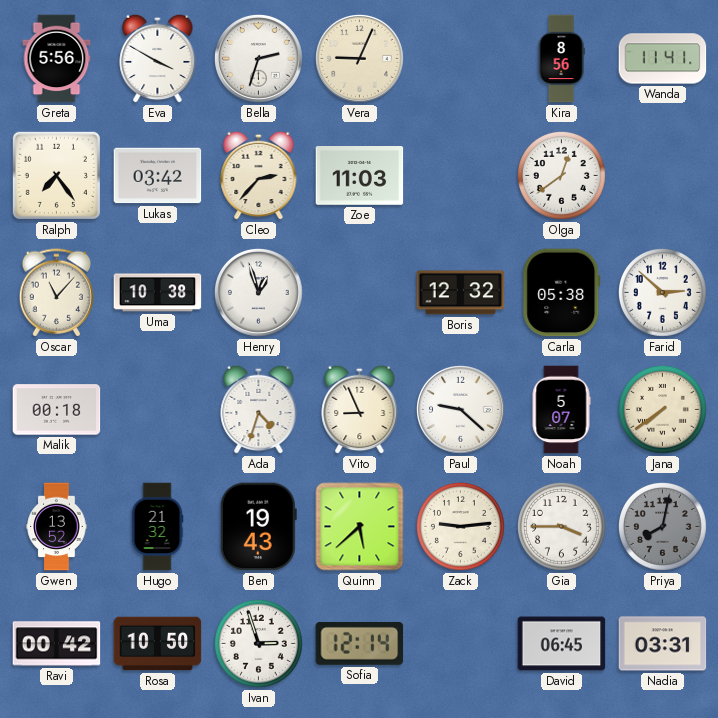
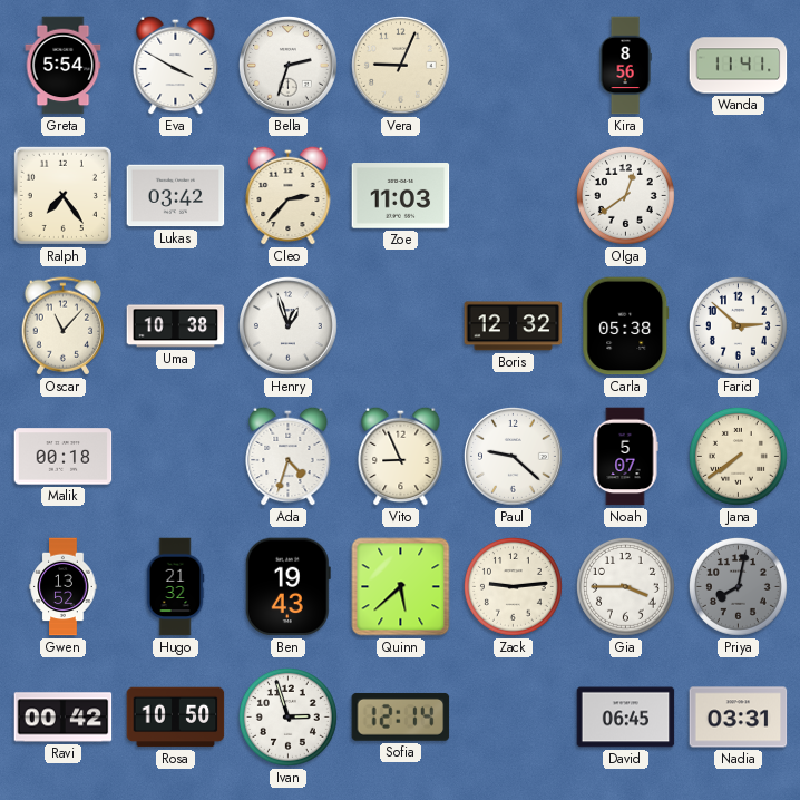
Greta: 5:56 -> 5:54
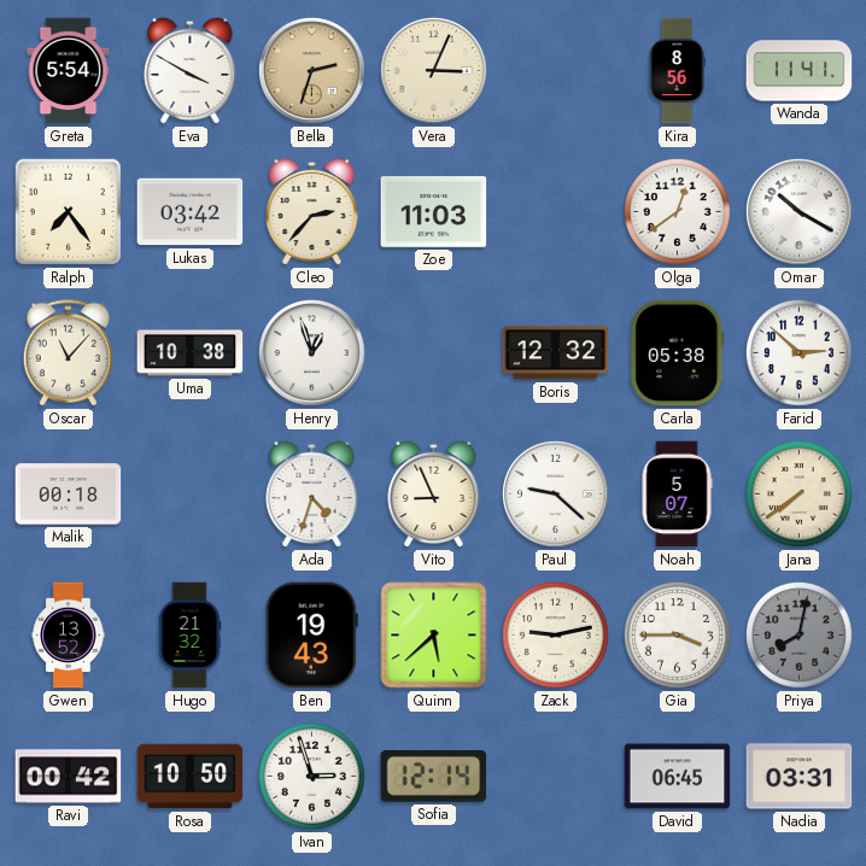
Bella dial: white -> champagne
Vera: 9:04 -> 3:04
Omar: none -> 10:20
Zack: 9:14 -> 9:13
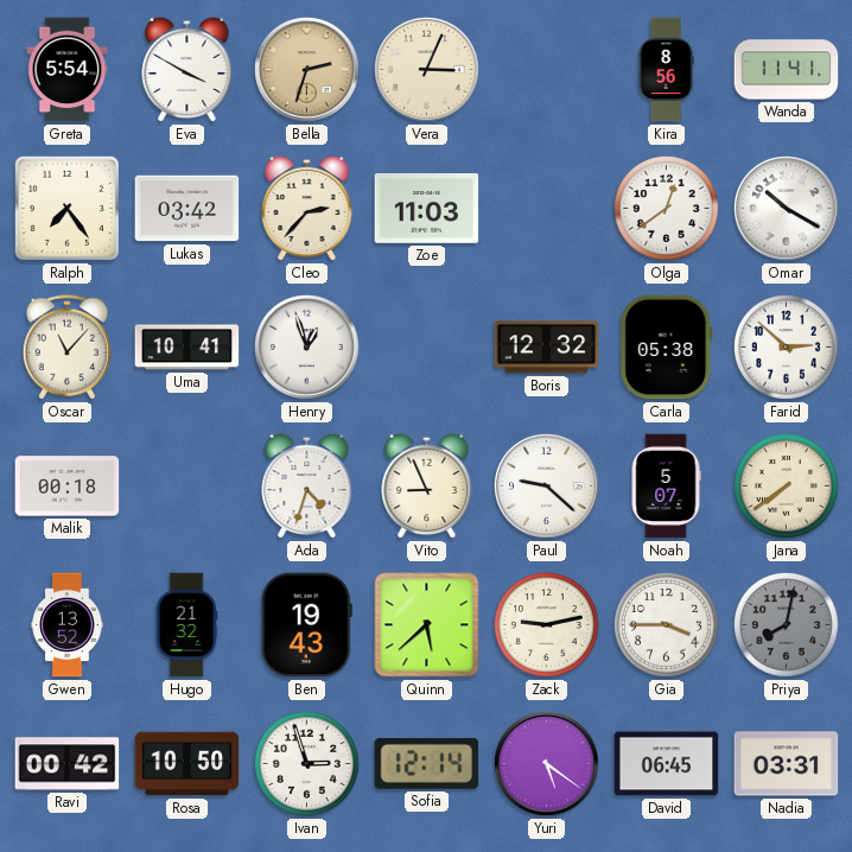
Uma: 10:38 -> 10:41
Yuri: none -> 5:21
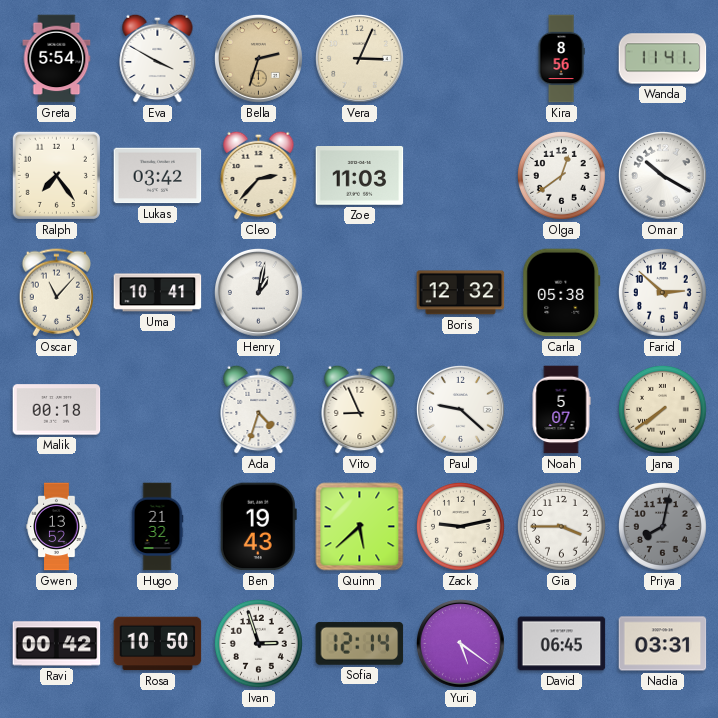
Henry: 12:57 -> 1:02
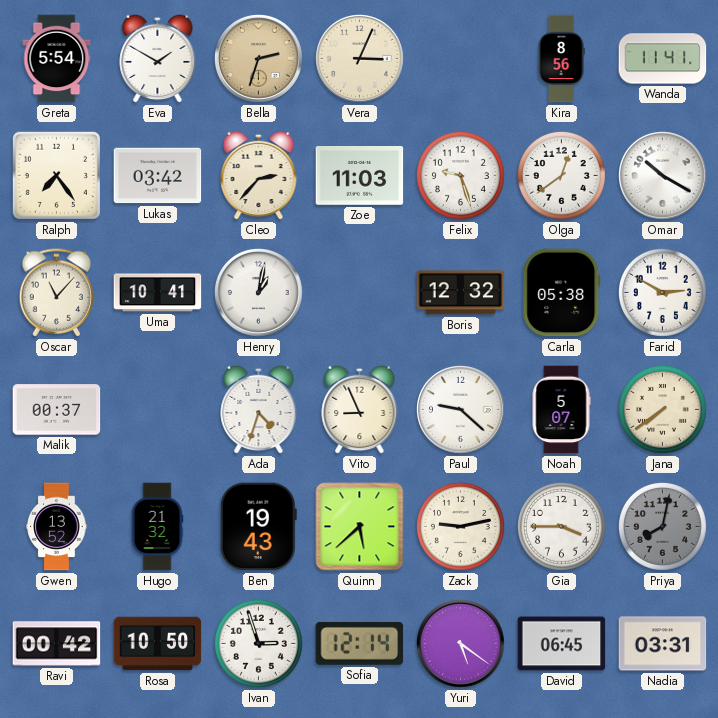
Eva: 3:50 -> 1:50
Felix: none -> 9:27
Farid: 2:52 -> 2:50
Malik: 00:18 -> 00:37
